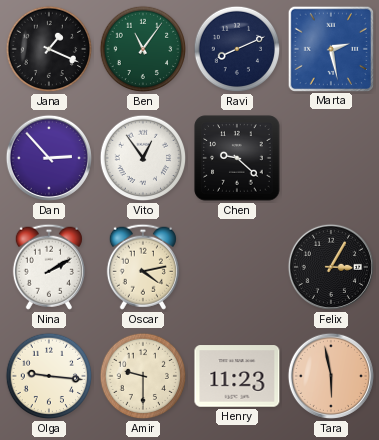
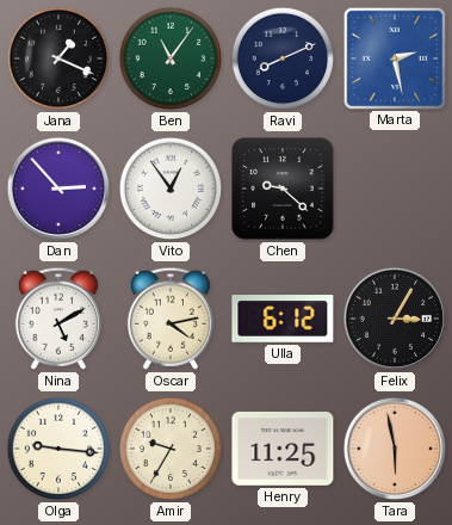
Nina: 2:10 -> 5:10
Ulla: none -> 6:12
Amir: 9:30 -> 9:35
Henry: 11:23 -> 11:25
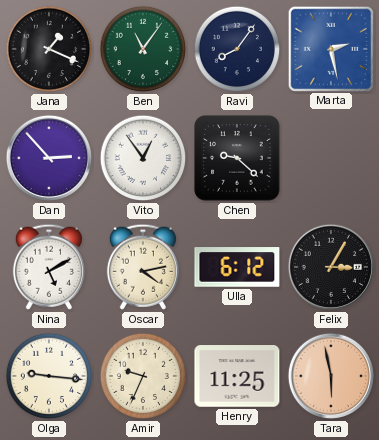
Ravi: 8:11 -> 8:06
Amir: 9:35 -> 9:34
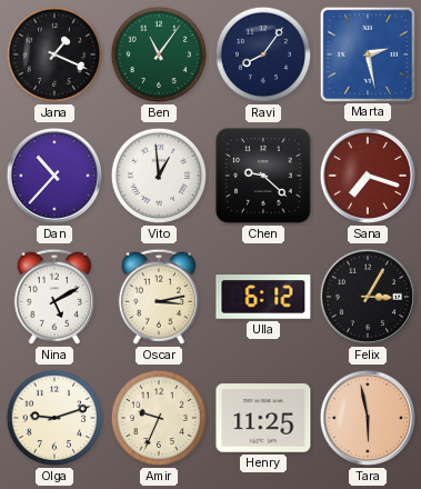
Dan: 2:53 -> 10:37
Vito: 12:54 -> 12:59
Sana: none -> 7:18
Oscar: 4:13 -> 3:13
Olga: 9:16 -> 9:12
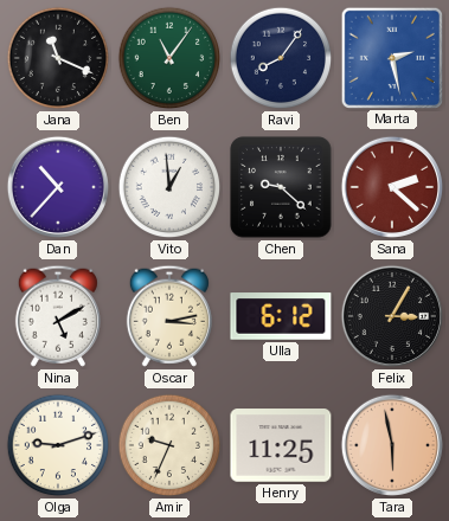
Jana: 1:19 -> 11:19
Sana: 7:18 -> 2:22
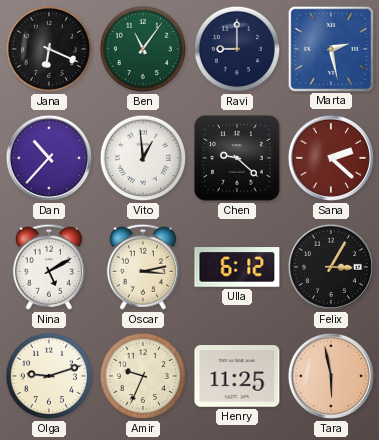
Jana: 11:19 -> 6:19
Ravi: 8:06 -> 9:00
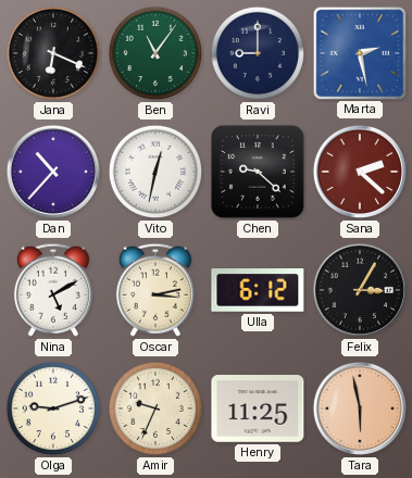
Vito: 12:59 -> 12:32
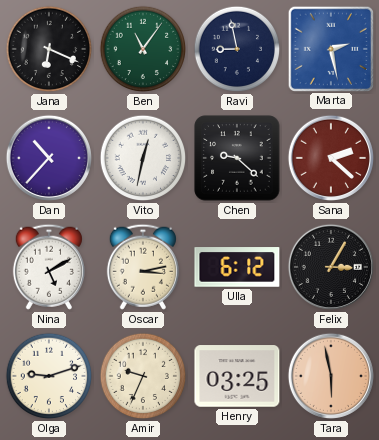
Ravi: 9:00 -> 8:58
Henry: 11:25 -> 03:25
